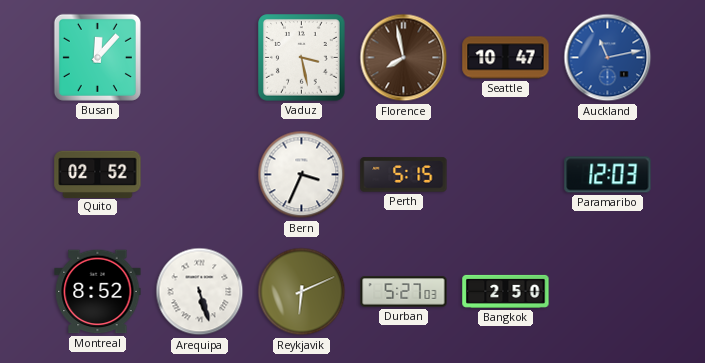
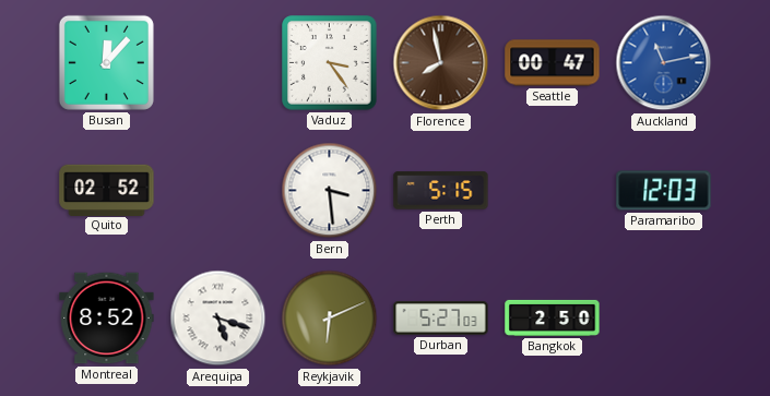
Vaduz: 3:28 -> 3:24
Seattle: 10:47 -> 00:47
Bern: 3:34 -> 3:29
Arequipa: 5:27 -> 5:18
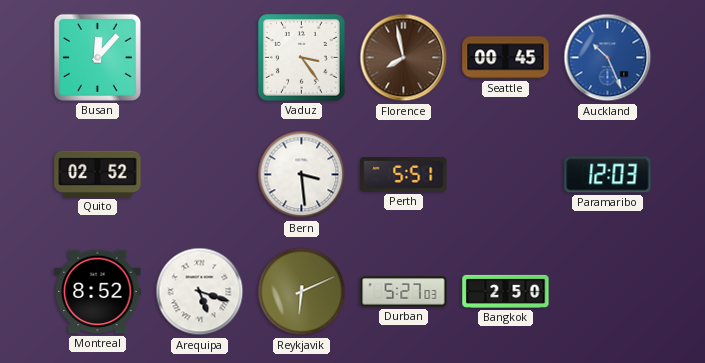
Seattle: 00:47 -> 00:45
Auckland: 11:13 -> 10:26
Perth: 5:15 -> 5:51
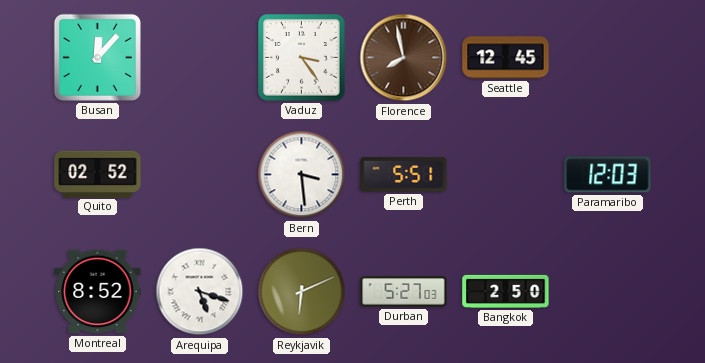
Seattle: 00:45 -> 12:45
Auckland: 10:26 -> none
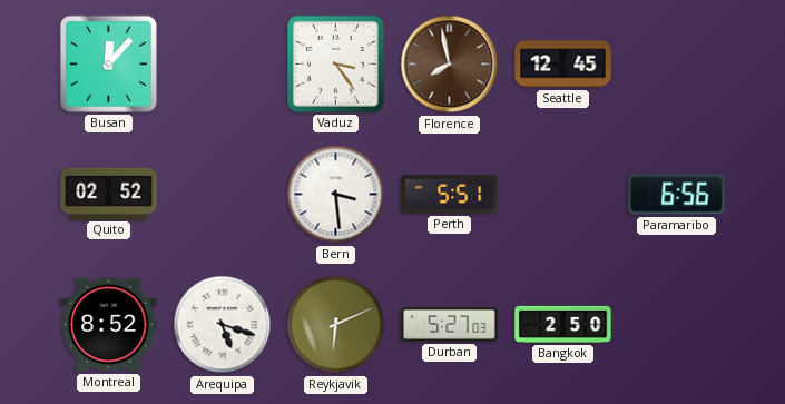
Paramaribo: 12:03 -> 6:56
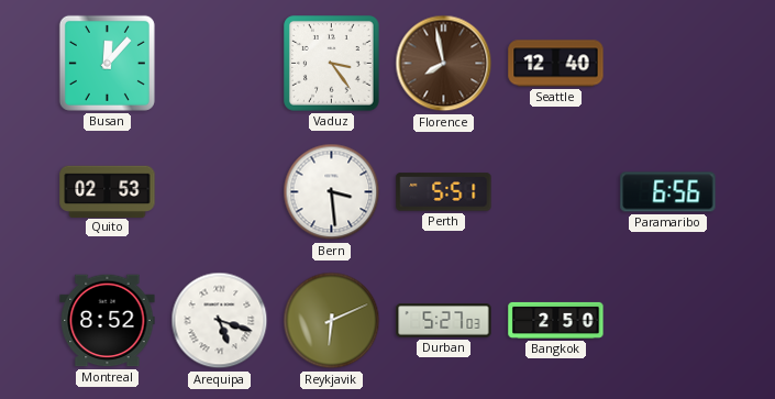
Seattle: 12:45 -> 12:40
Quito: 02:52 -> 02:53
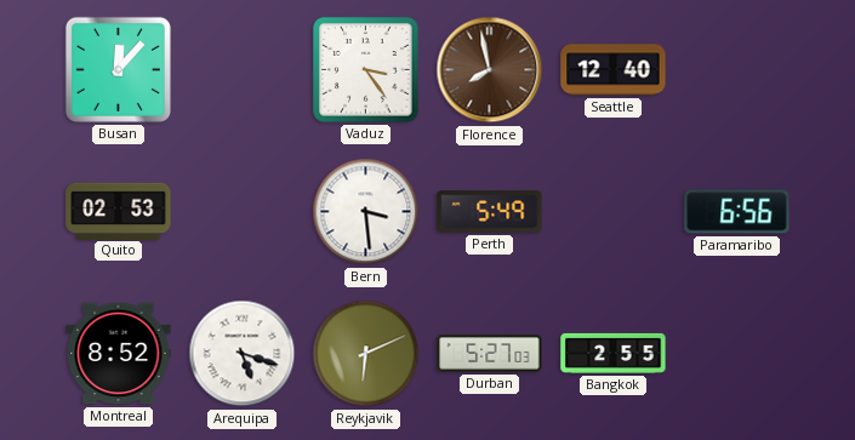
Perth: 5:51 -> 5:49
Bangkok: 2:50 -> 2:55
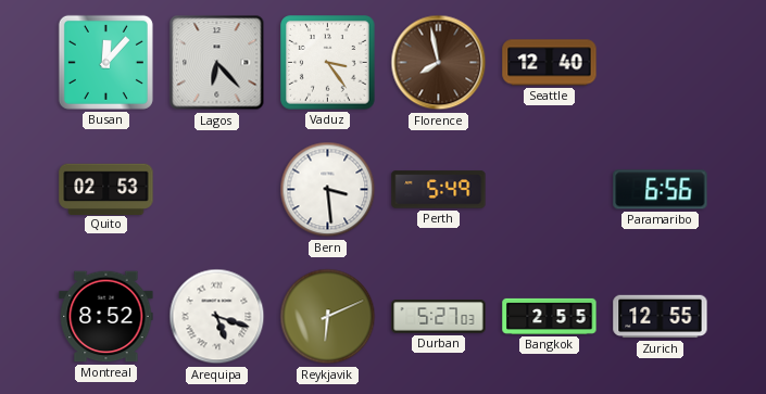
Lagos: none -> 6:23
Zurich: none -> 12:55
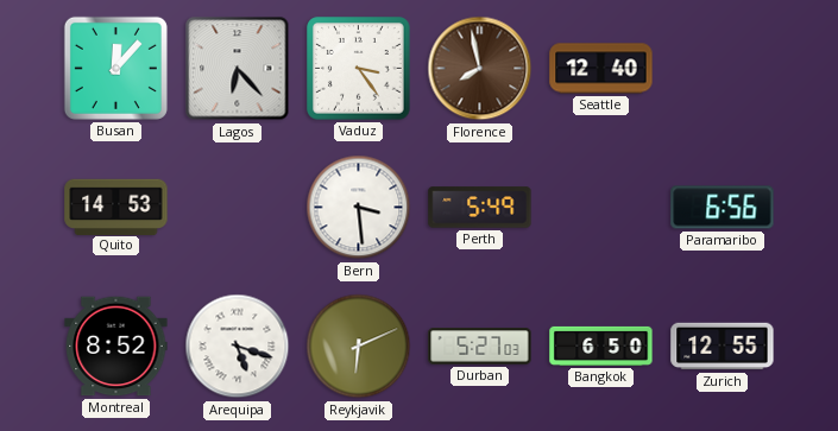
Quito: 02:53 -> 14:53
Bangkok: 2:55 -> 6:50
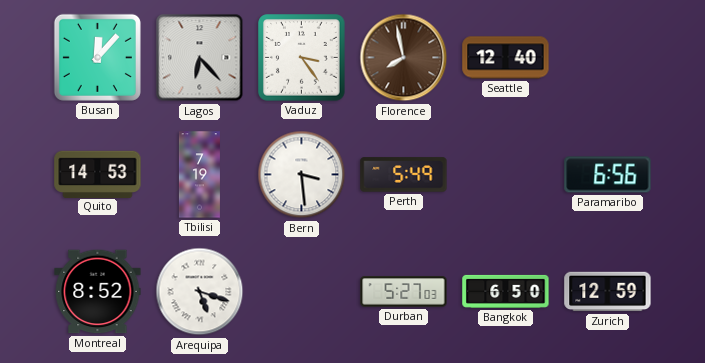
Tbilisi: none -> 7:19
Reykjavik: 6:11 -> none
Zurich: 12:55 -> 12:59
